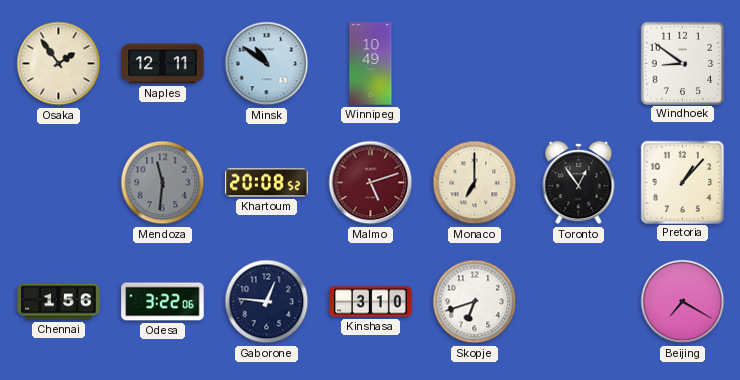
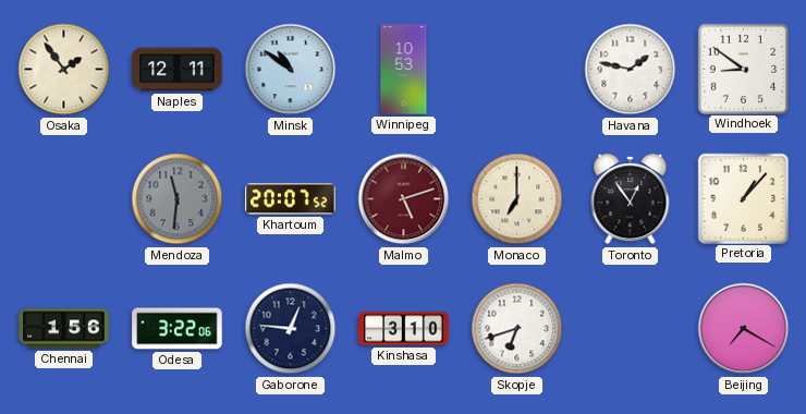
Winnipeg: 10:49 -> 10:53
Havana: none -> 1:47
Khartoum: 20:08 -> 20:07
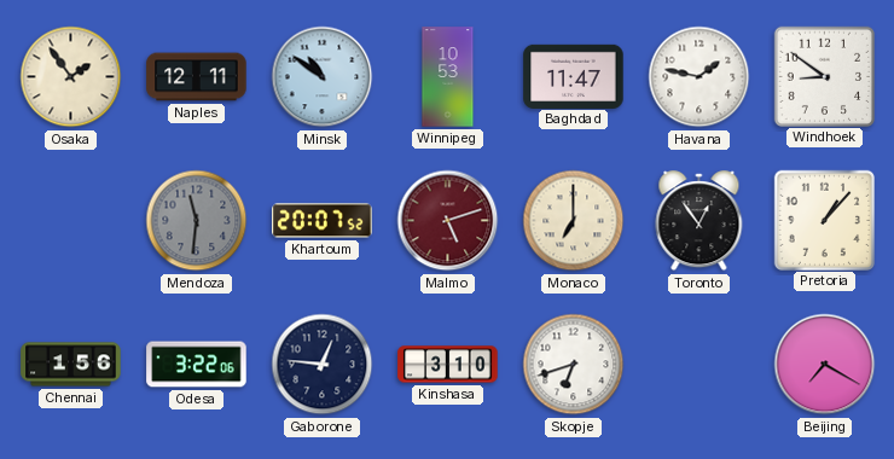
Baghdad: none -> 11:47
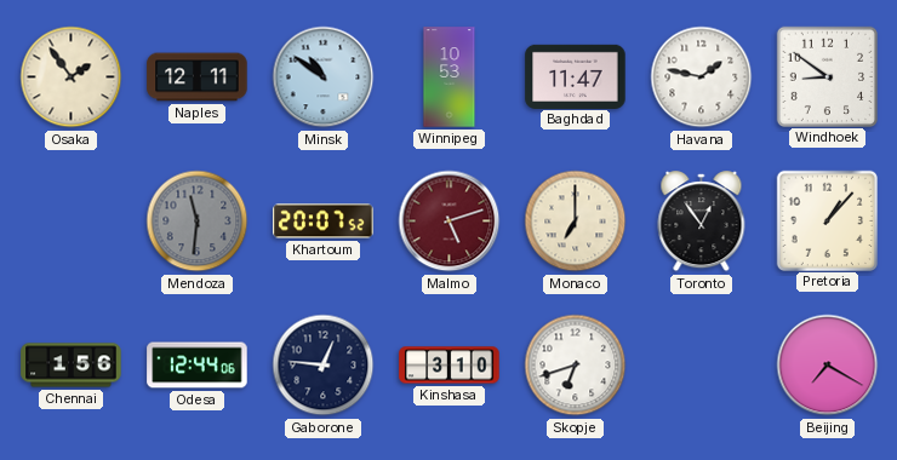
Odesa: 3:22 -> 12:44
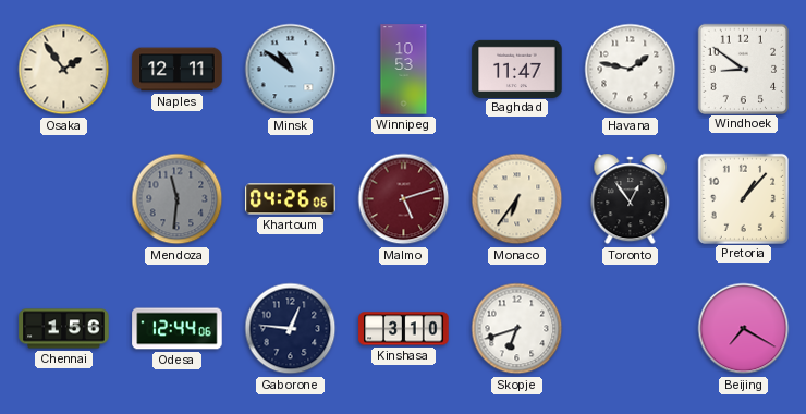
Khartoum: 20:07 -> 04:26
Monaco: 7:00 -> 6:36
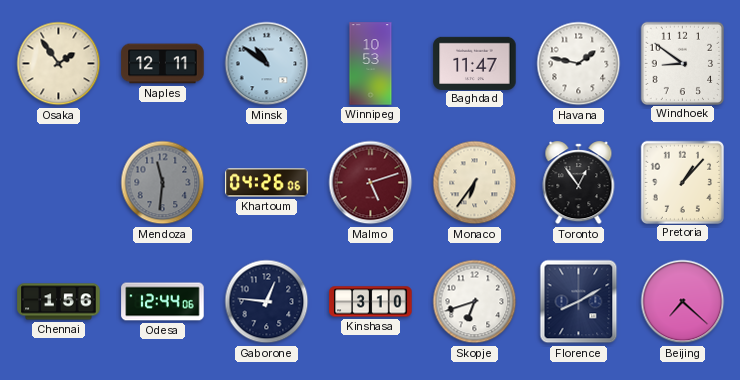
Florence: none -> 8:10
Beijing: 7:20 -> 7:22
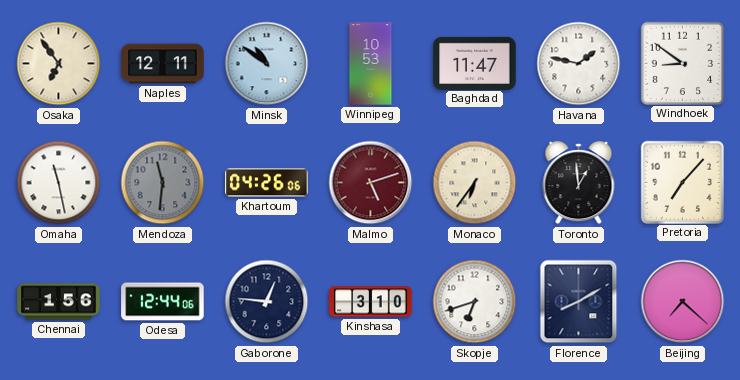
Osaka: 1:54 -> 6:54
Omaha: none -> 11:28
Toronto: 12:54 -> 12:59
Pretoria: 1:07 -> 7:07
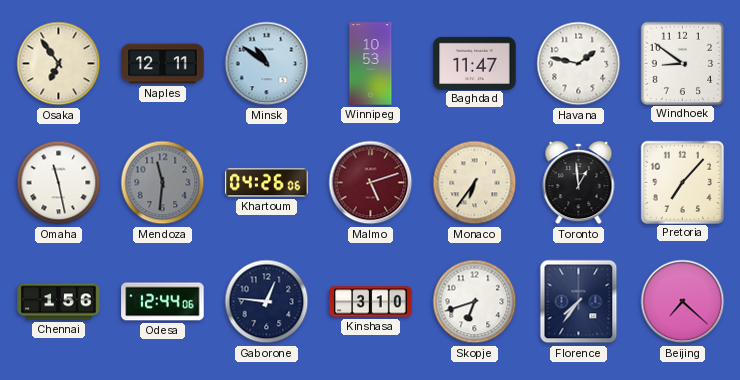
Florence: 8:10 -> 7:36
